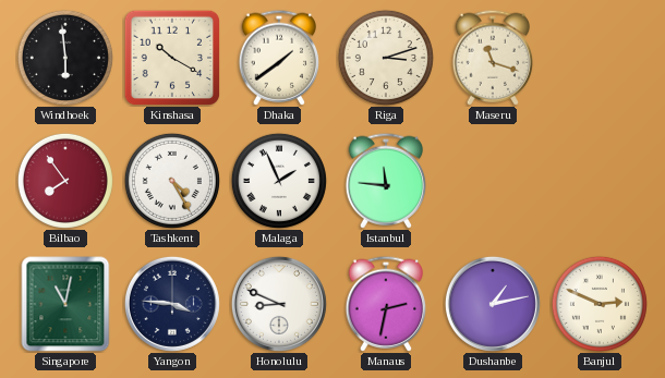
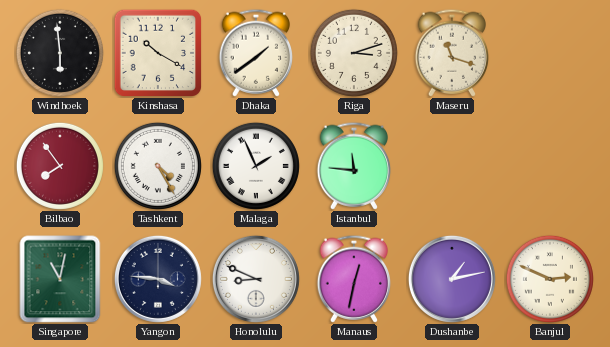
Manaus: 2:32 -> 12:32
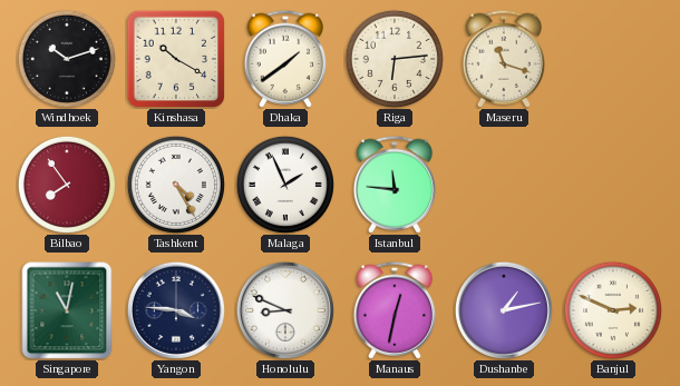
Windhoek: 5:59 -> 10:12
Riga: 3:12 -> 6:14
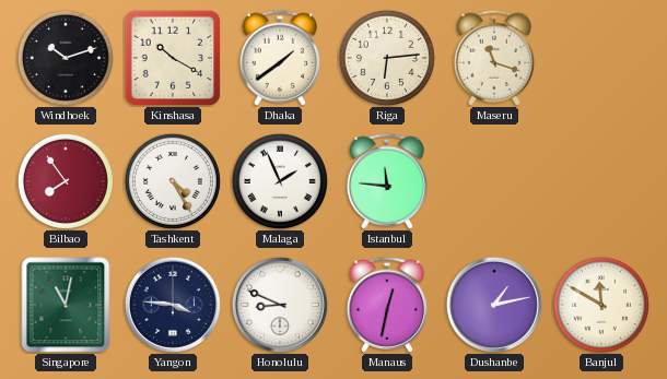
Banjul: 2:49 -> 11:50
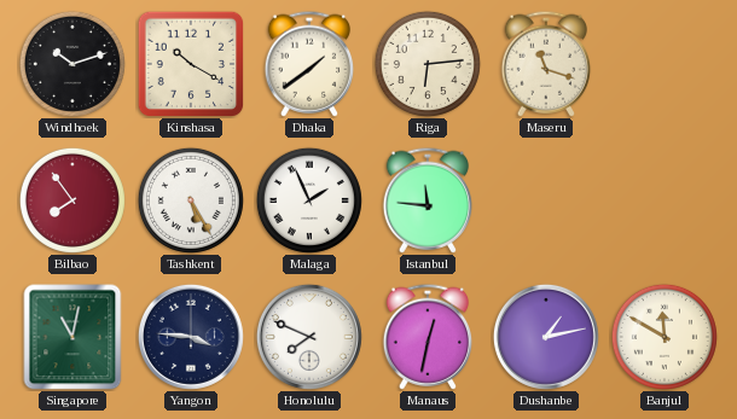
Tashkent: 4:25 -> 5:25
Honolulu: 8:49 -> 7:49
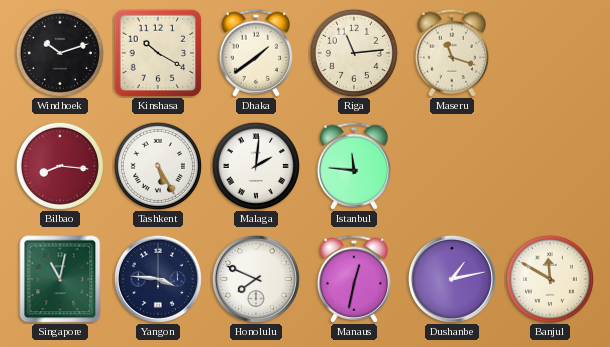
Riga: 6:14 -> 11:14
Bilbao: 7:54 -> 8:16
Malaga: 1:56 -> 2:01
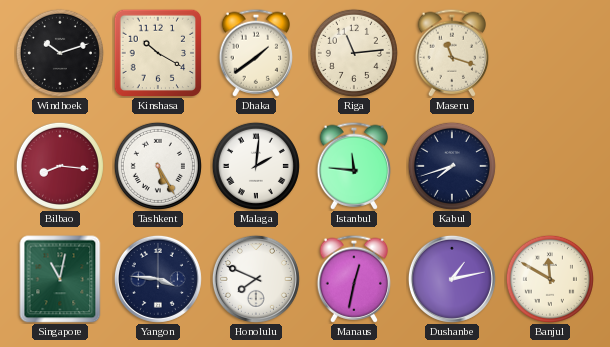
Kabul: none -> 7:42
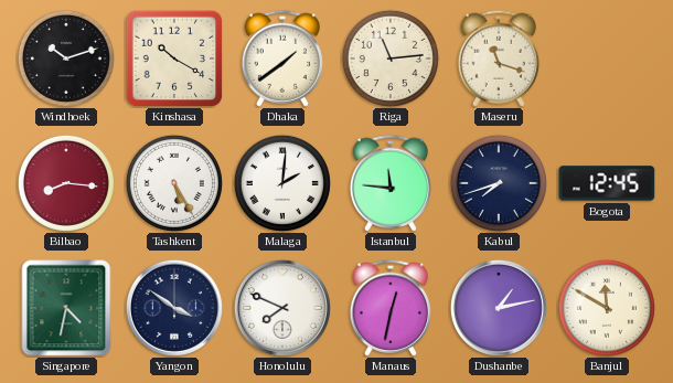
Bogota: none -> 12:45
Singapore: 11:02 -> 4:32
Yangon: 3:46 -> 3:51
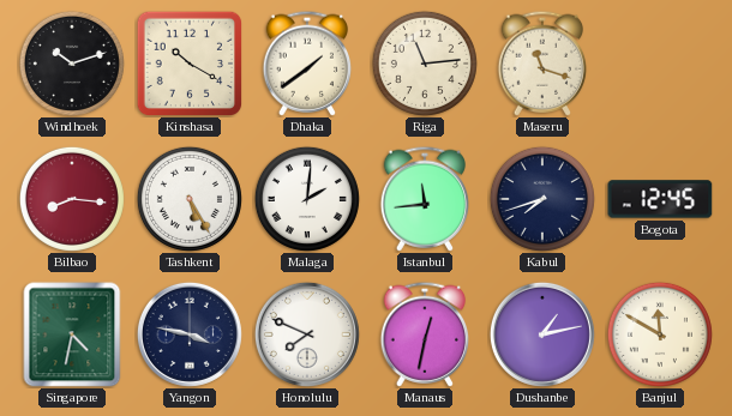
Istanbul: 11:46 -> 11:44
Yangon: 3:51 -> 3:47
